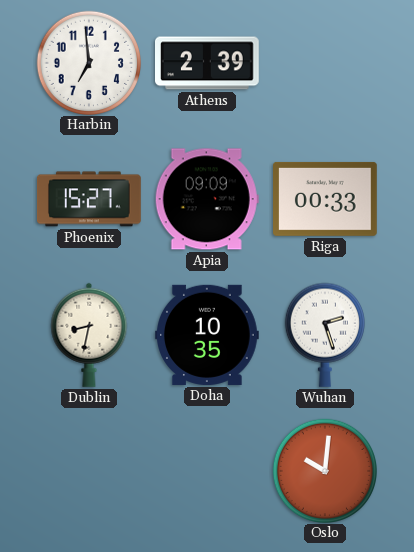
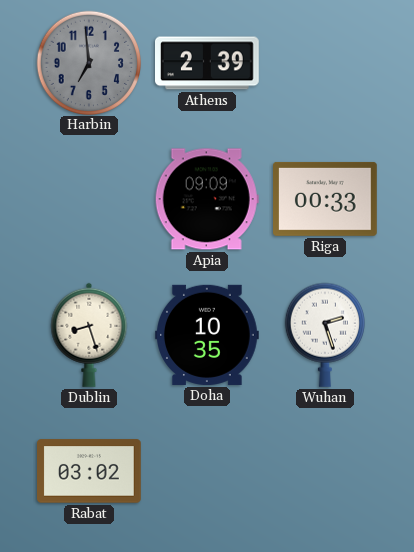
Harbin dial: white -> grey
Phoenix: 15:27 -> none
Dublin: 8:32 -> 8:27
Rabat: none -> 03:02
Oslo: 10:01 -> none
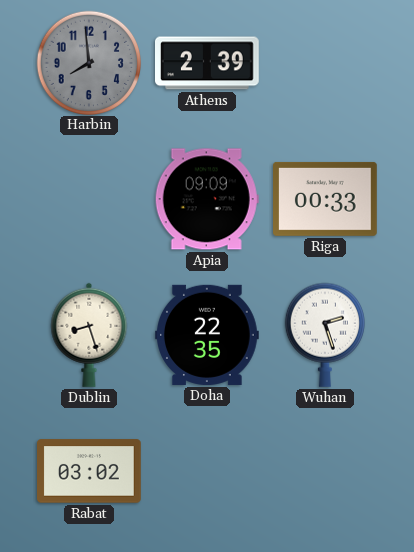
Harbin: 6:59 -> 7:59
Doha: 10:35 -> 22:35
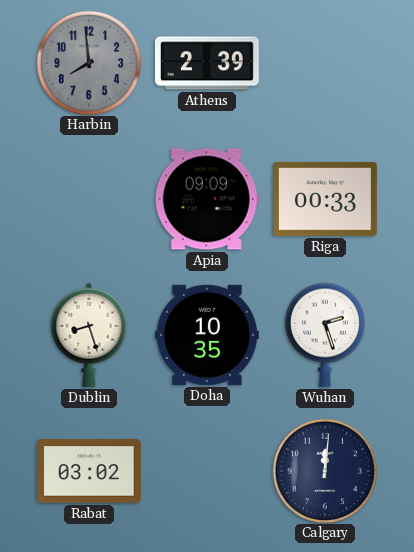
Doha: 22:35 -> 10:35
Calgary: none -> 12:01
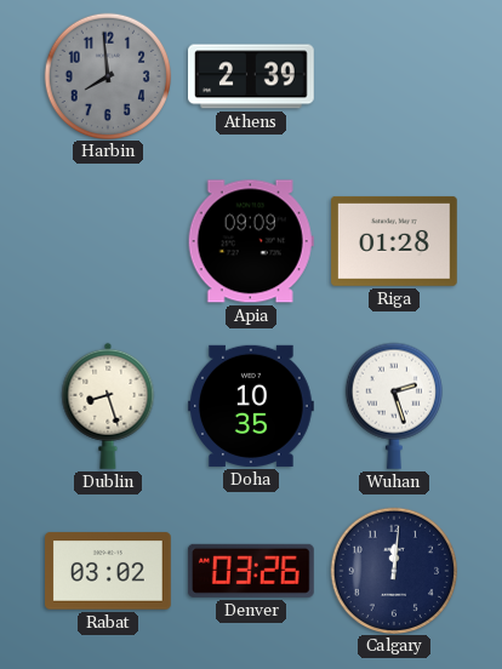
Riga: 00:33 -> 01:28
Denver: none -> 03:26
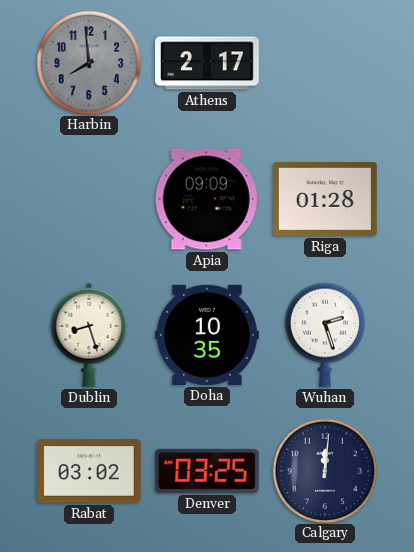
Athens: 2:39 -> 2:17
Denver: 03:26 -> 03:25
